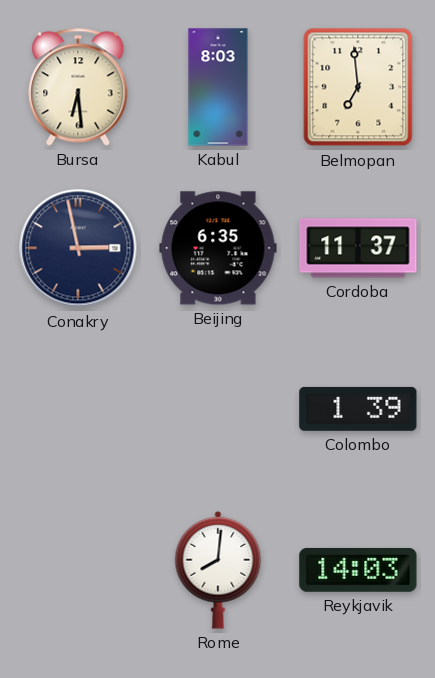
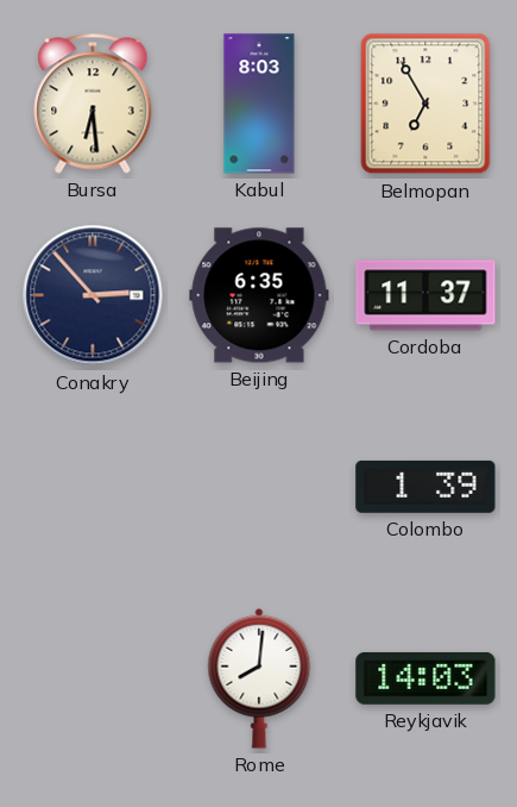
Belmopan: 6:59 -> 6:55
Conakry: 2:58 -> 2:53
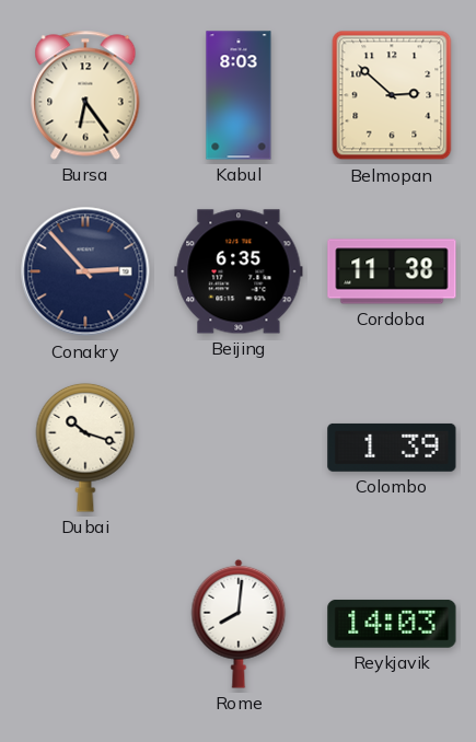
Bursa: 6:29 -> 6:24
Belmopan: 6:55 -> 2:52
Cordoba: 11:37 -> 11:38
Dubai: none -> 10:18
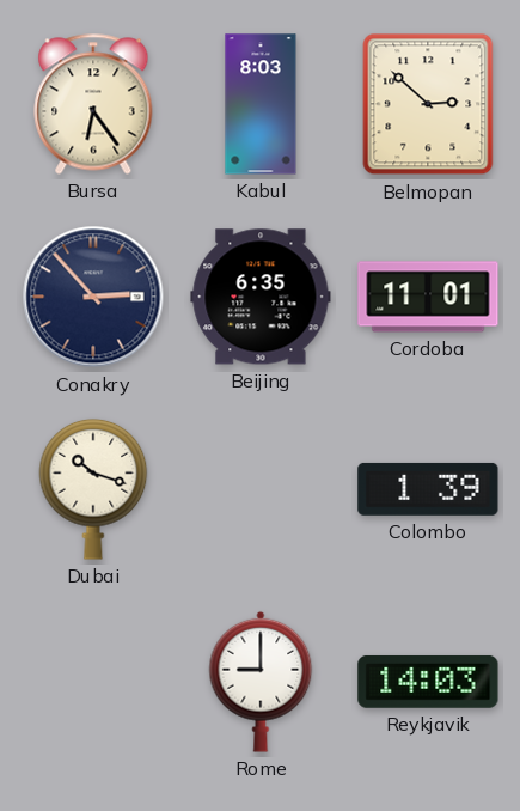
Cordoba: 11:38 -> 11:01
Rome: 8:01 -> 9:00
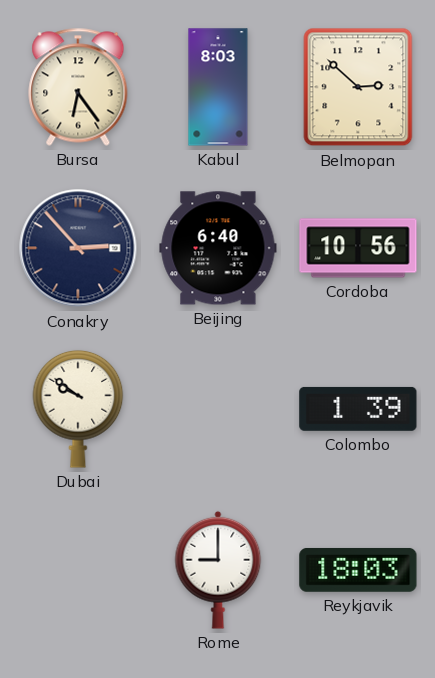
Beijing: 6:35 -> 6:40
Cordoba: 11:01 -> 10:56
Dubai: 10:18 -> 9:51
Reykjavik: 14:03 -> 18:03
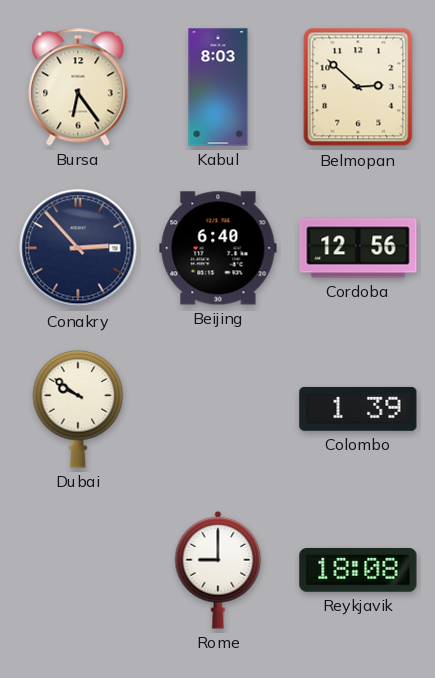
Cordoba: 10:56 -> 12:56
Reykjavik: 18:03 -> 18:08
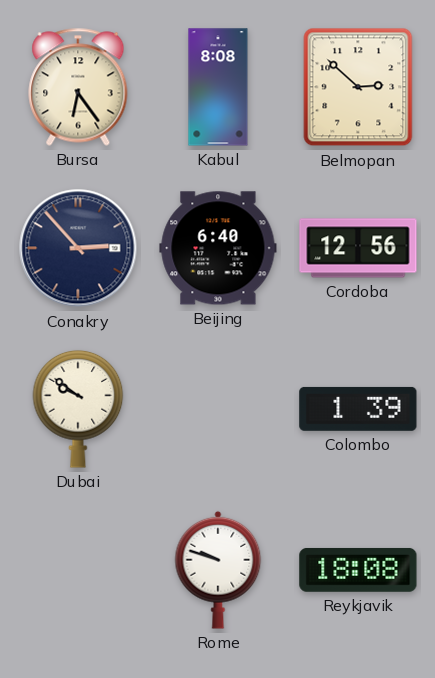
Kabul: 8:03 -> 8:08
Rome: 9:00 -> 9:48
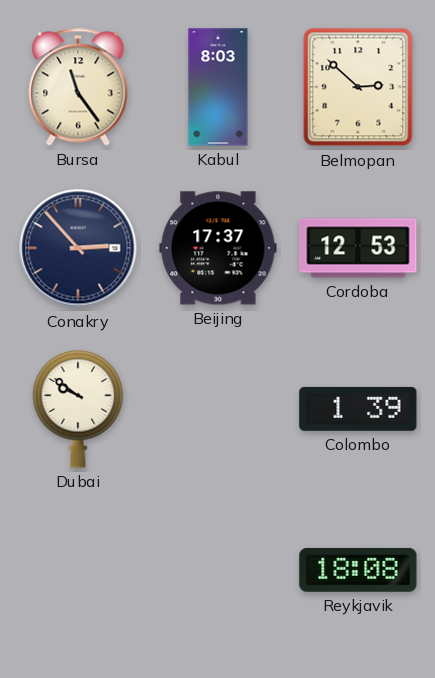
Bursa: 6:24 -> 11:24
Kabul: 8:08 -> 8:03
Beijing: 6:40 -> 17:37
Cordoba: 12:56 -> 12:53
Rome: 9:48 -> none
